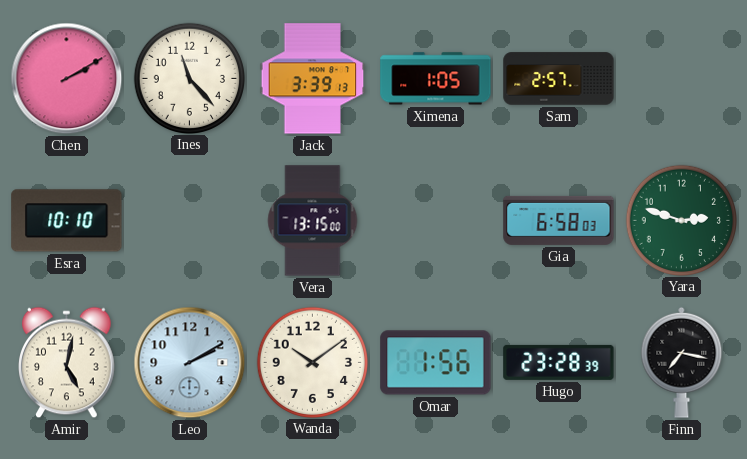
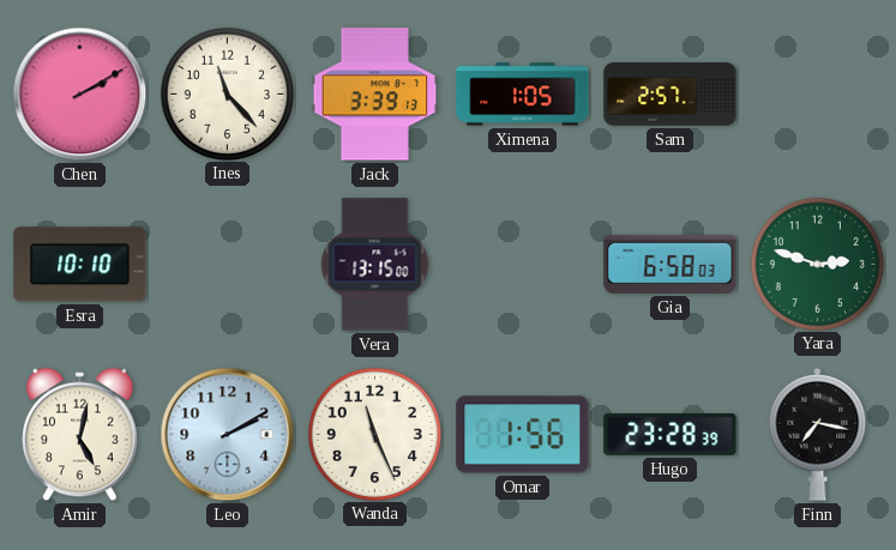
Wanda: 10:09 -> 11:26
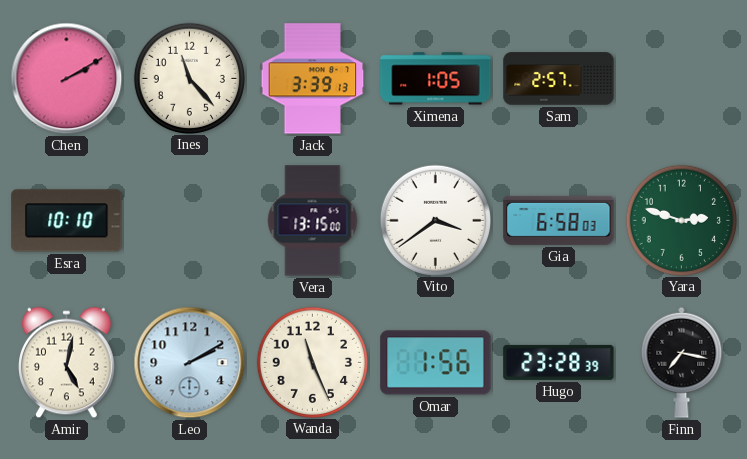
Vito: none -> 3:39
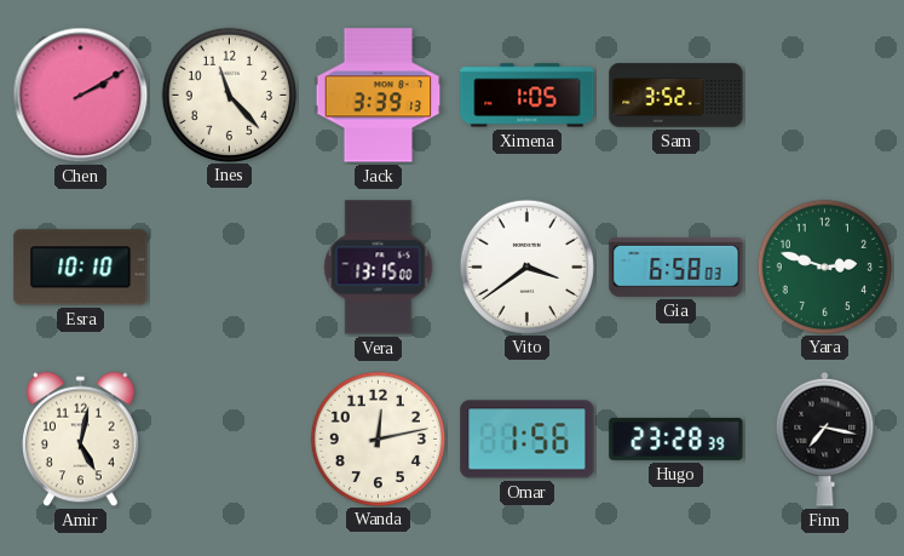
Sam: 2:57 -> 3:52
Leo: 2:10 -> none
Wanda: 11:26 -> 12:13
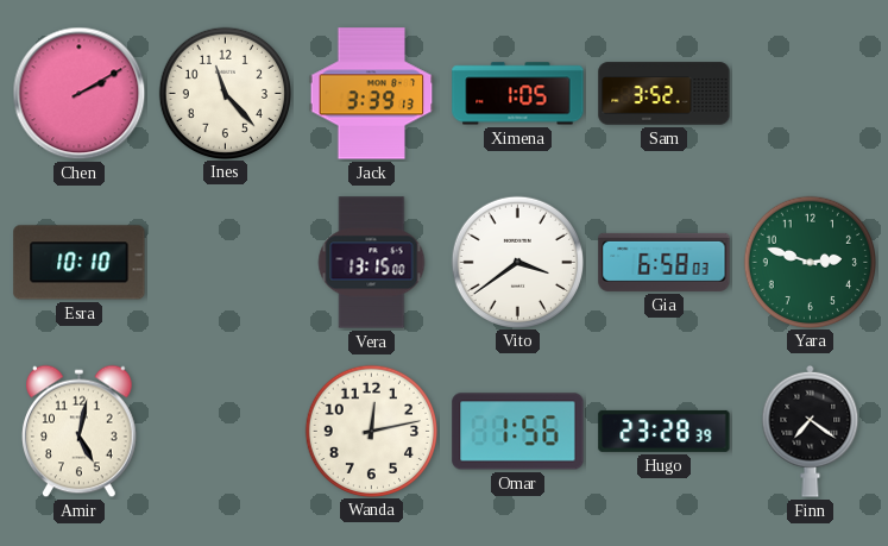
Finn: 7:17 -> 7:21
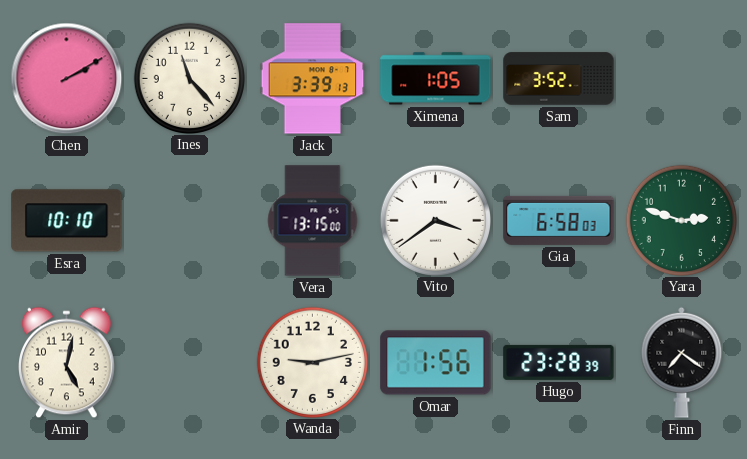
Wanda: 12:13 -> 9:13
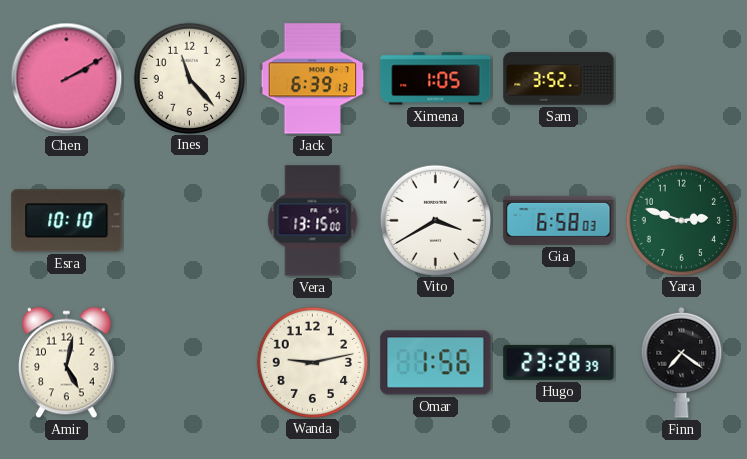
Jack: 3:39 -> 6:39
Vito: 3:39 -> 3:40
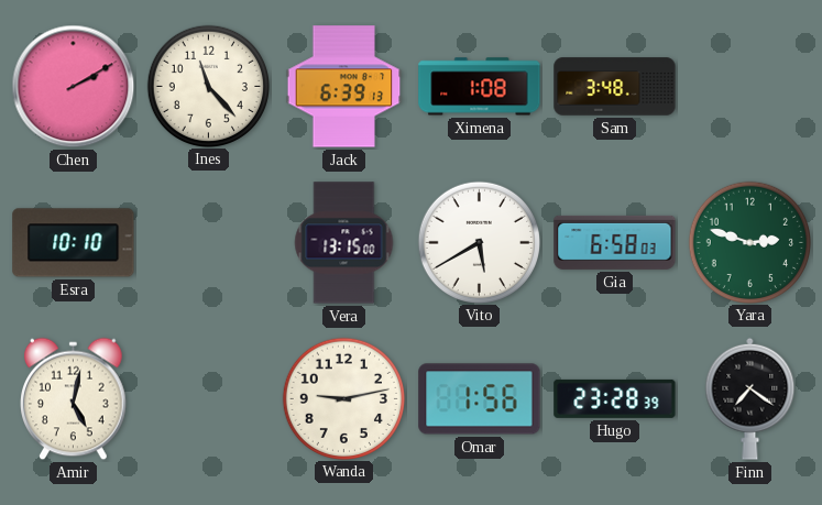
Ximena: 1:05 -> 1:08
Sam: 3:52 -> 3:48
Vito: 3:40 -> 5:40
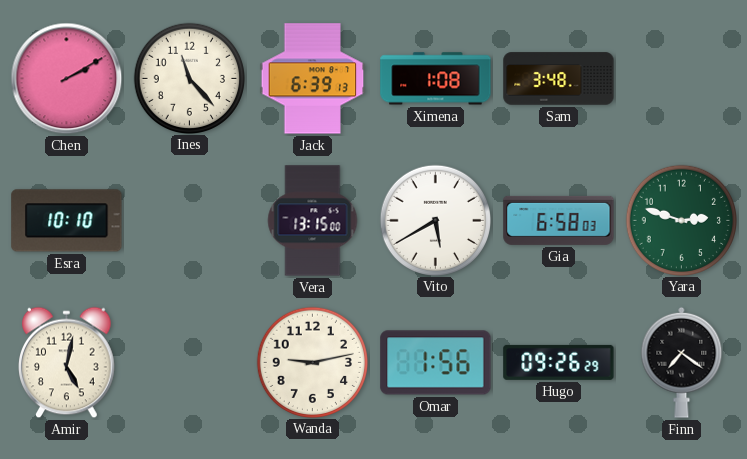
Hugo: 23:28 -> 09:26
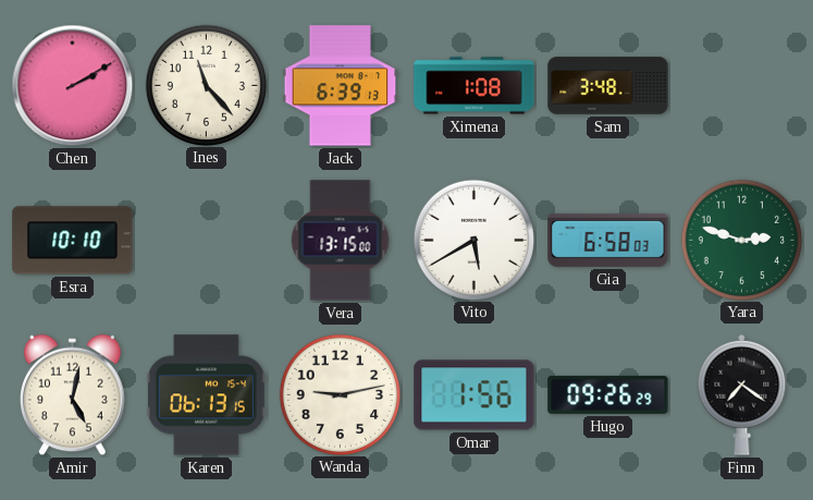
Karen: none -> 06:13
